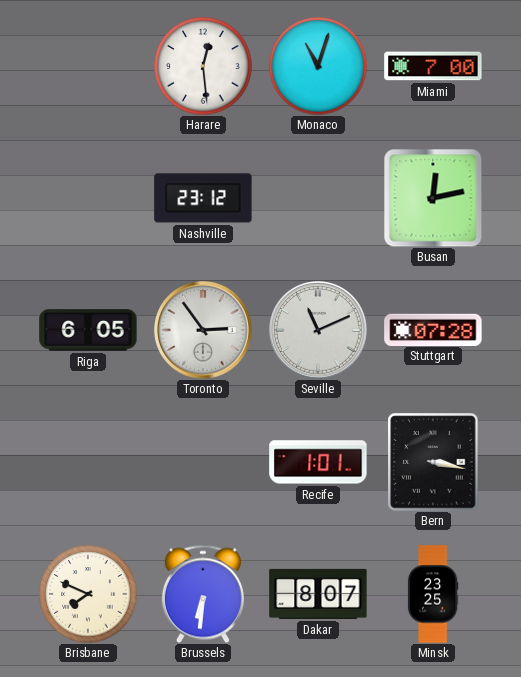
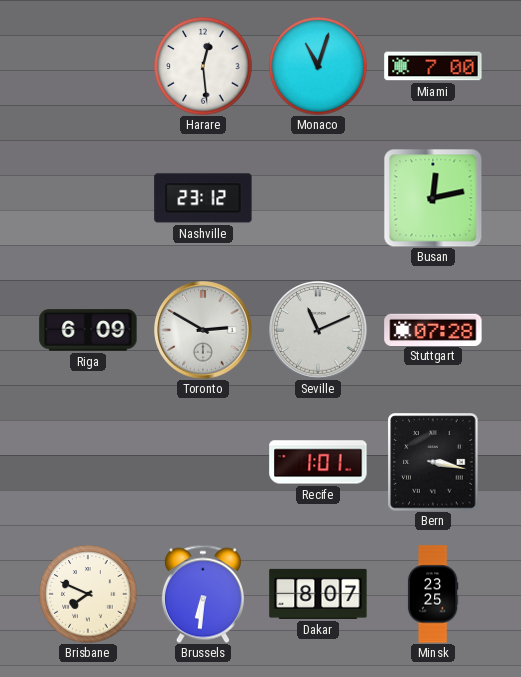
Riga: 6:05 -> 6:09
Toronto: 2:54 -> 2:50
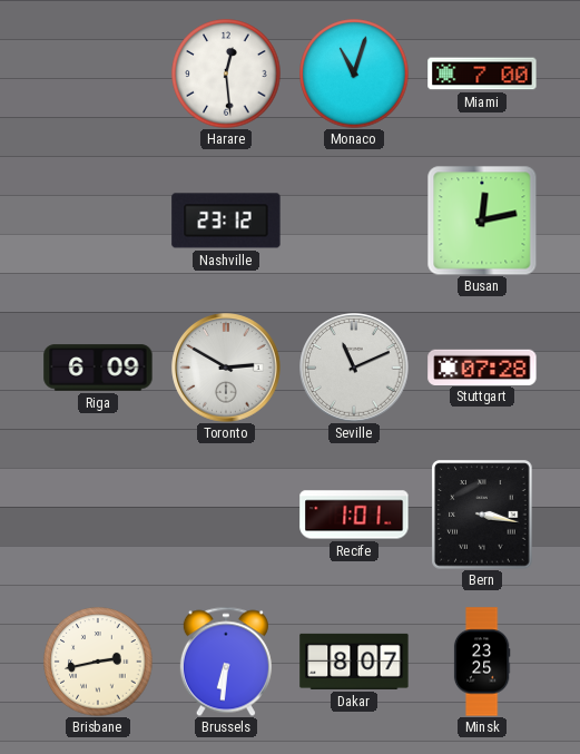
Brisbane: 7:49 -> 2:43
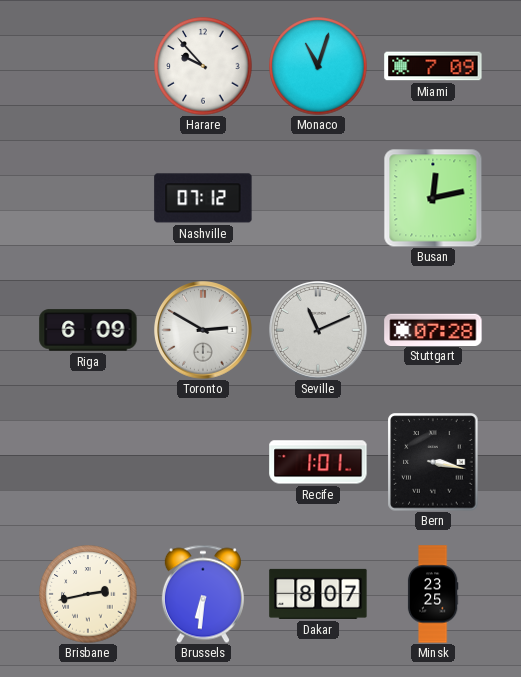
Harare: 12:29 -> 9:53
Miami: 7:00 -> 7:09
Nashville: 23:12 -> 07:12
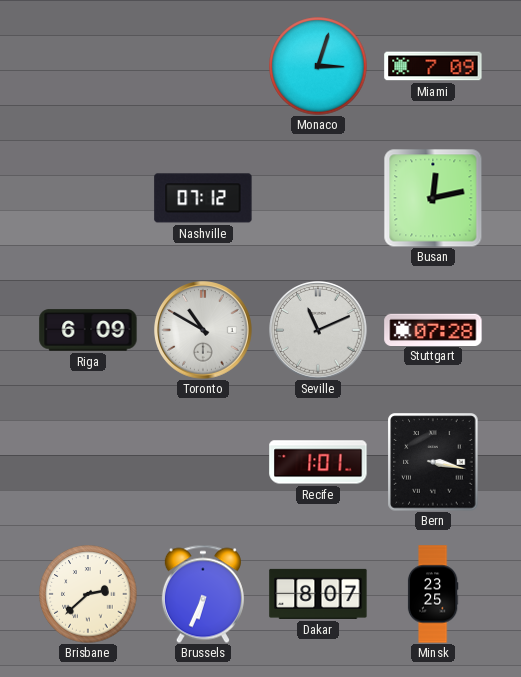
Harare: 9:53 -> none
Monaco: 11:03 -> 3:03
Toronto: 2:50 -> 10:50
Brisbane: 2:43 -> 2:38
Brussels: 6:31 -> 6:34
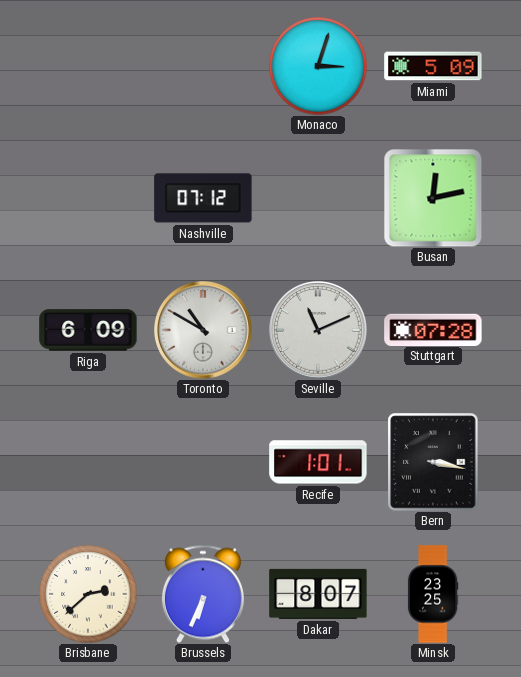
Miami: 7:09 -> 5:09
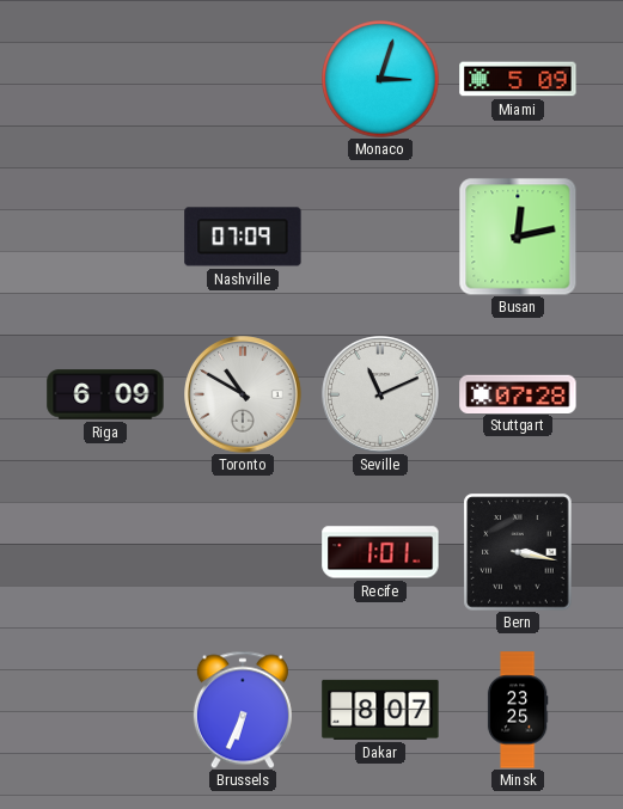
Nashville: 07:12 -> 07:09
Brisbane: 2:38 -> none
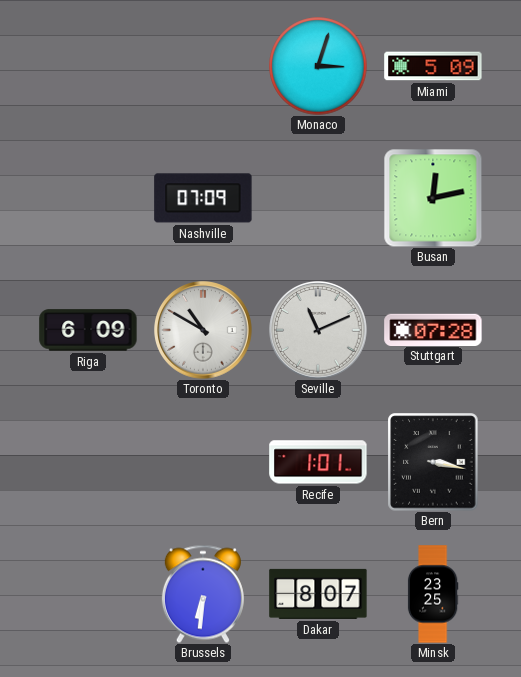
Brussels: 6:34 -> 6:31
